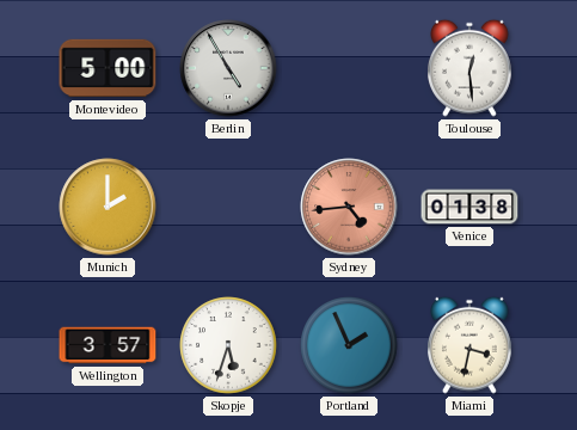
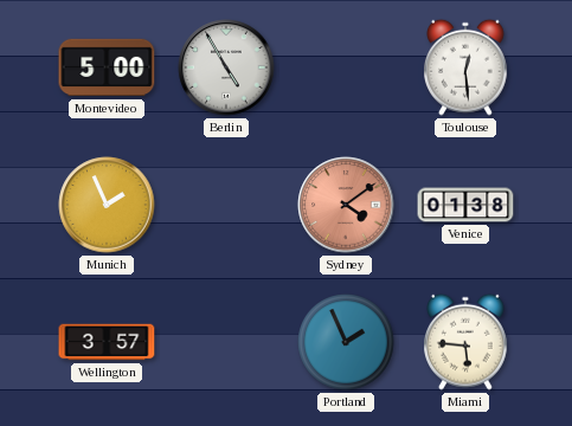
Munich: 2:00 -> 1:56
Sydney: 4:44 -> 4:09
Skopje: 5:33 -> none
Miami: 3:32 -> 5:46
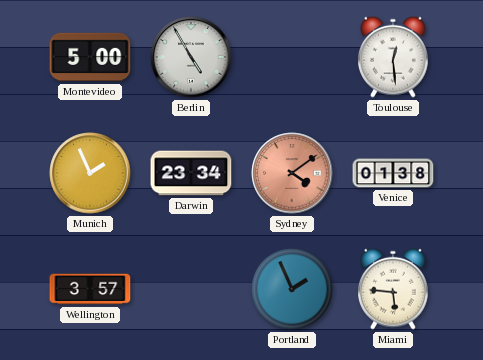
Darwin: none -> 23:34
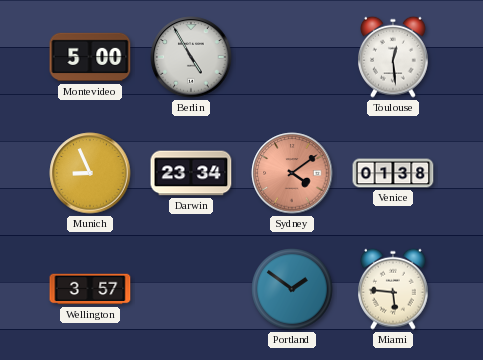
Munich: 1:56 -> 8:56
Portland: 1:56 -> 1:51
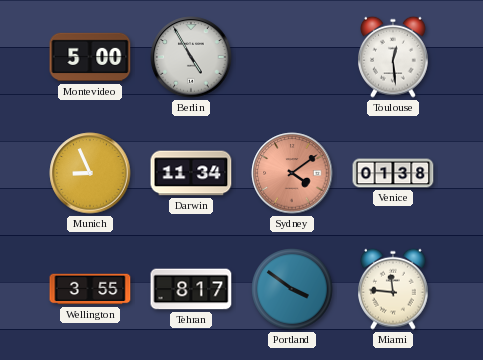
Darwin: 23:34 -> 11:34
Wellington: 3:57 -> 3:55
Tehran: none -> 8:17
Portland: 1:51 -> 3:51
Miami: 5:46 -> 11:46
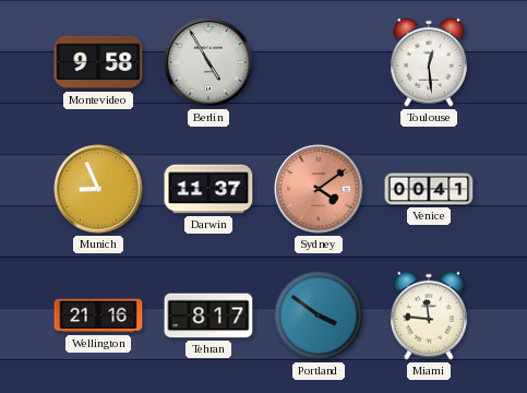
Montevideo: 5:00 -> 9:58
Darwin: 11:34 -> 11:37
Venice: 01:38 -> 00:41
Wellington: 3:55 -> 21:16
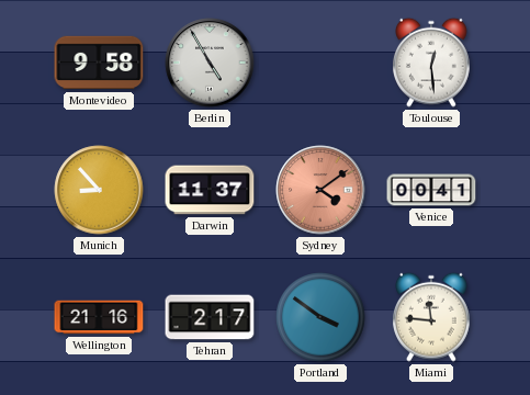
Munich: 8:56 -> 8:53
Tehran: 8:17 -> 2:17
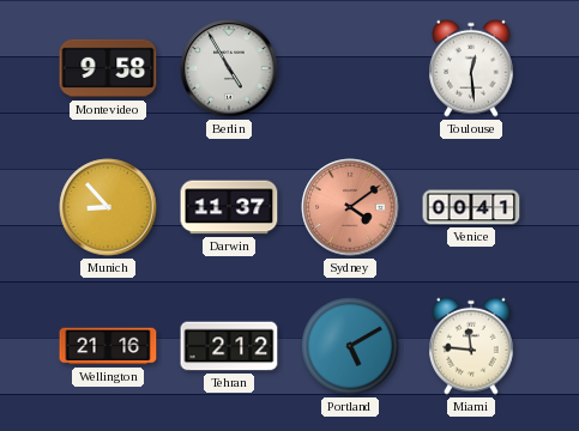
Tehran: 2:17 -> 2:12
Portland: 3:51 -> 5:10
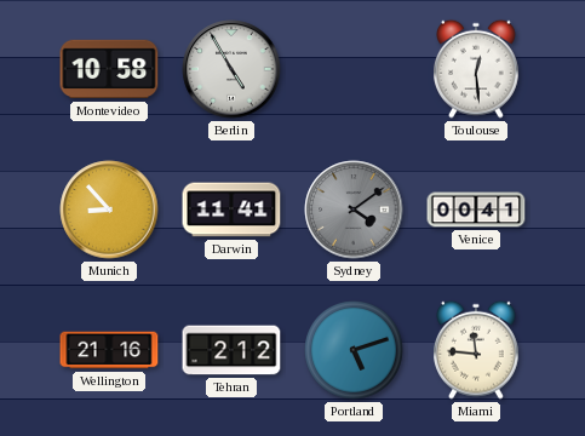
Montevideo: 9:58 -> 10:58
Darwin: 11:37 -> 11:41
Sydney dial: salmon -> grey
Portland: 5:10 -> 5:12
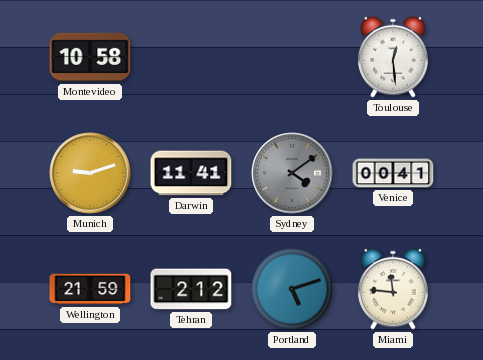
Berlin: 4:55 -> none
Munich: 8:53 -> 9:12
Wellington: 21:16 -> 21:59
